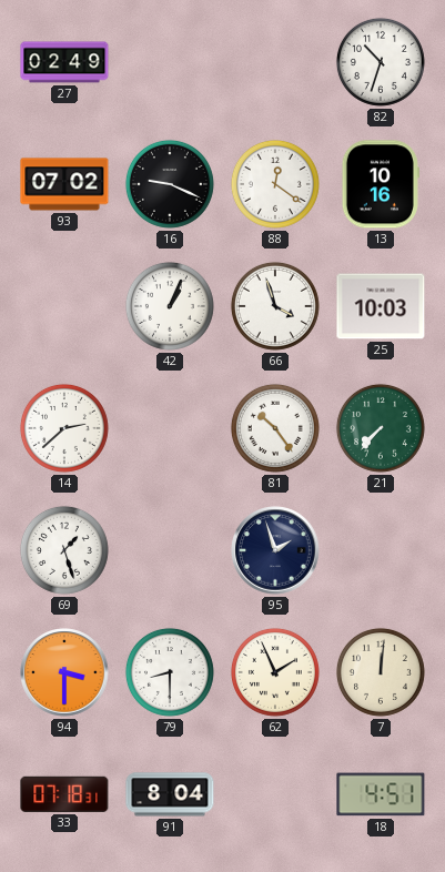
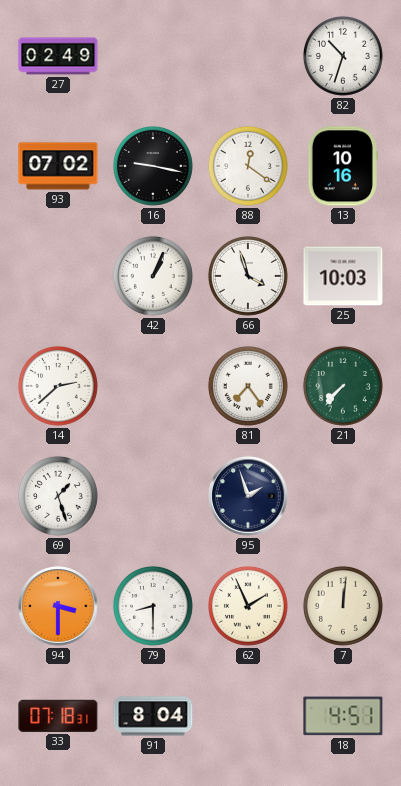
16: 9:19 -> 9:17
81: 10:24 -> 7:24
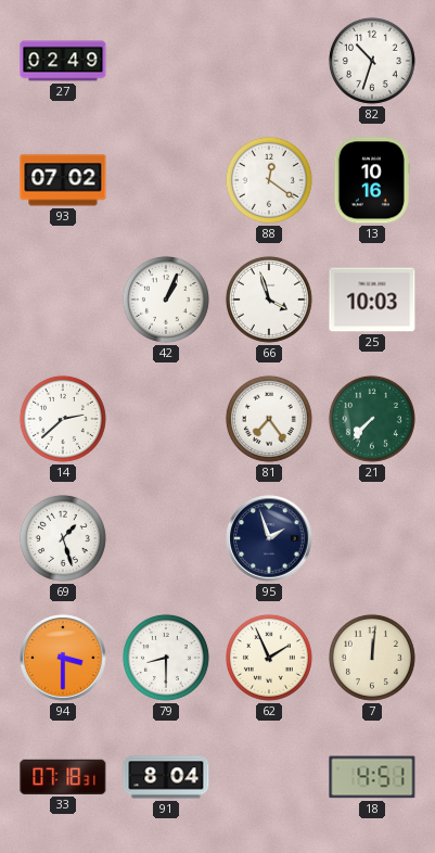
16: 9:17 -> none
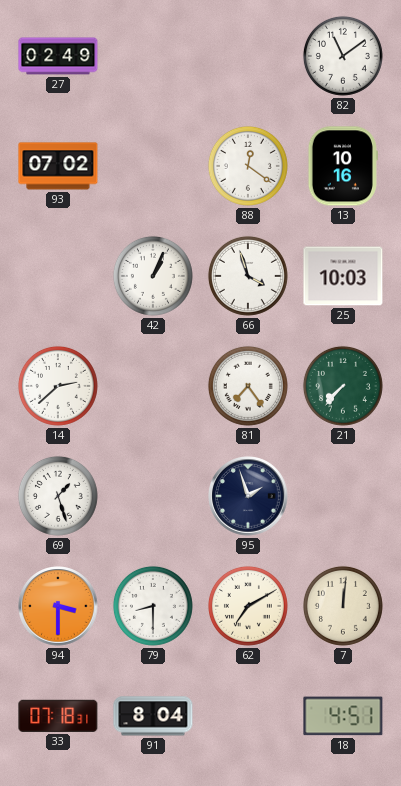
82: 10:33 -> 11:09
62: 1:56 -> 7:10
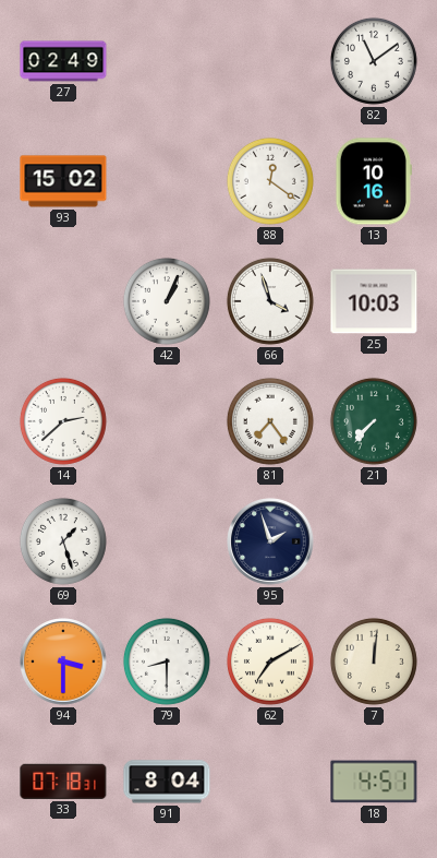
93: 07:02 -> 15:02
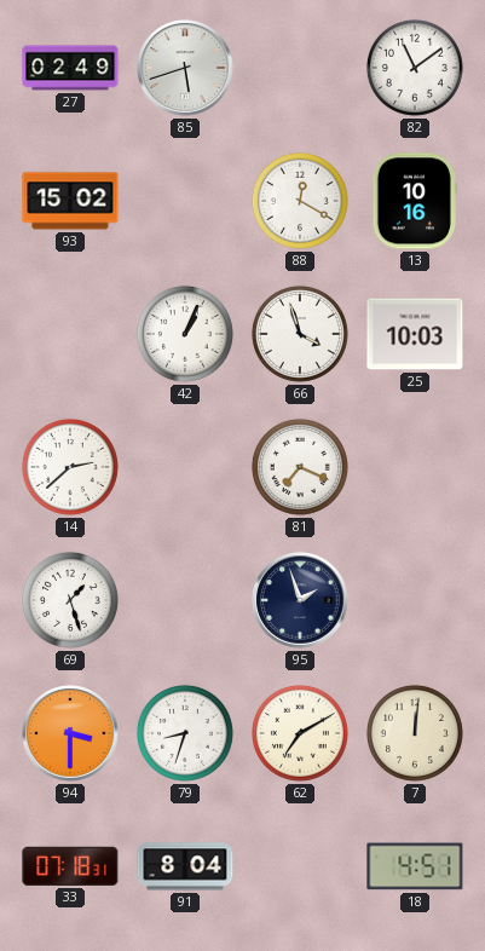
85: none -> 5:42
88: 12:21 -> 12:20
81: 7:24 -> 7:19
21: 7:37 -> none
79: 8:30 -> 8:33
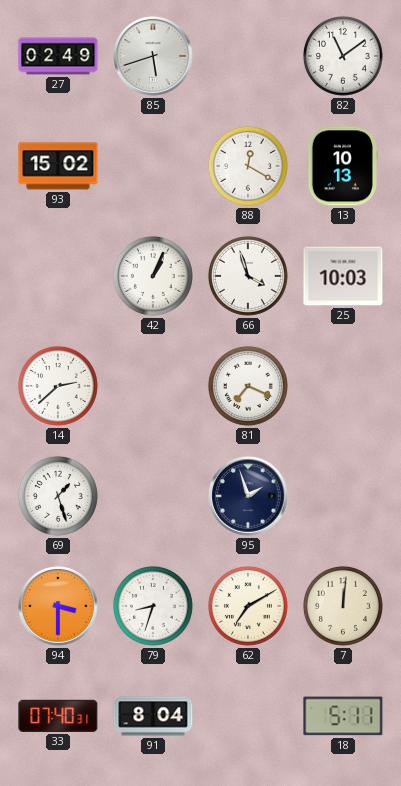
13: 10:16 -> 10:13
33: 07:18 -> 07:40
18: 4:51 -> 5:11
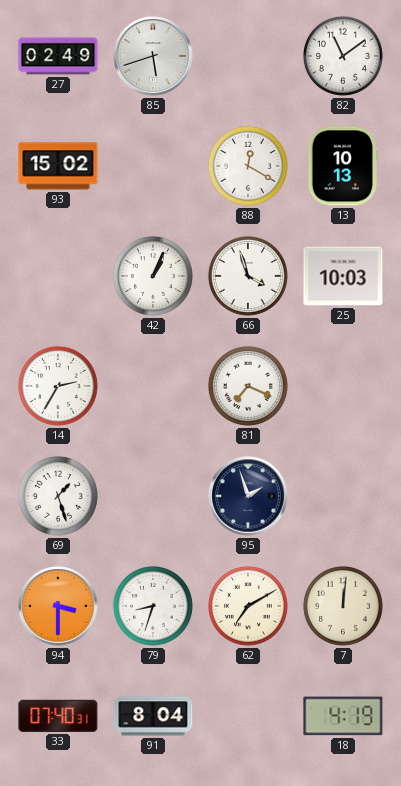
14: 2:38 -> 2:35
18: 5:11 -> 4:19
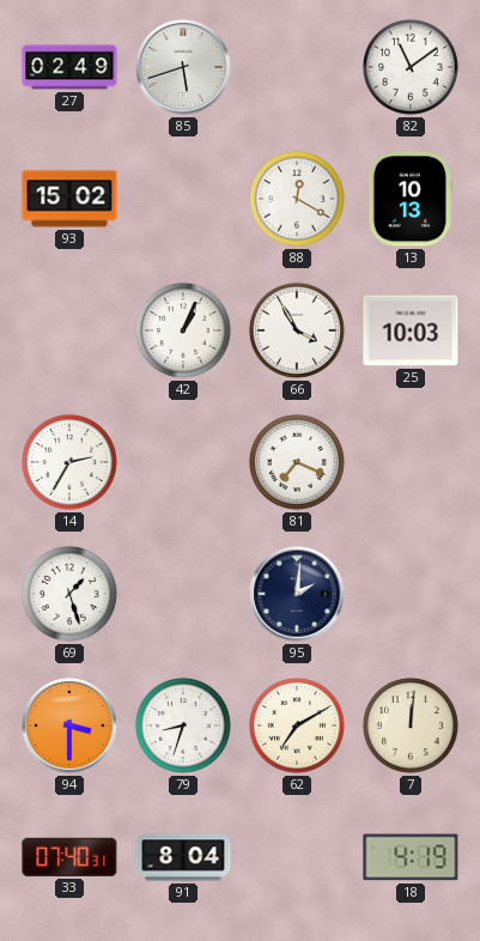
66: 3:57 -> 3:55
95: 1:57 -> 2:01
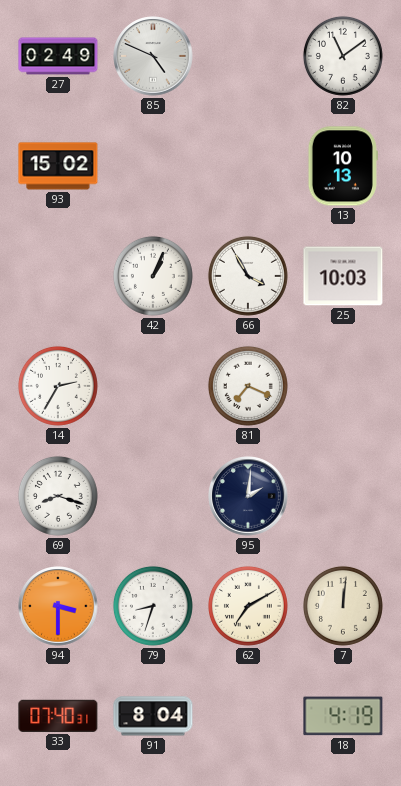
85: 5:42 -> 4:49
88: 12:20 -> none
69: 1:27 -> 8:18
